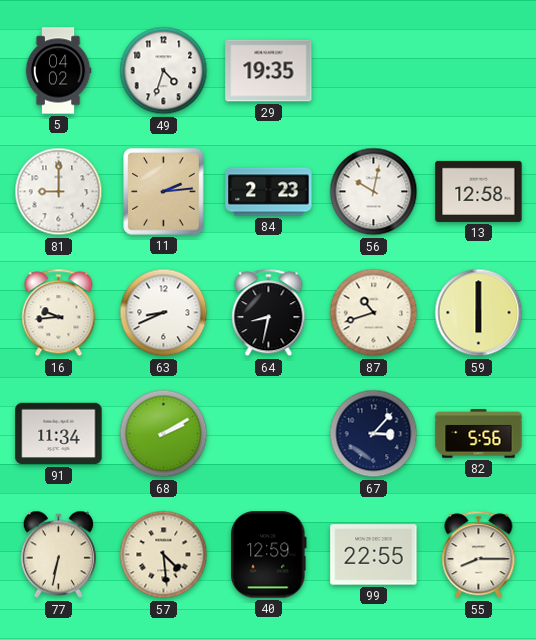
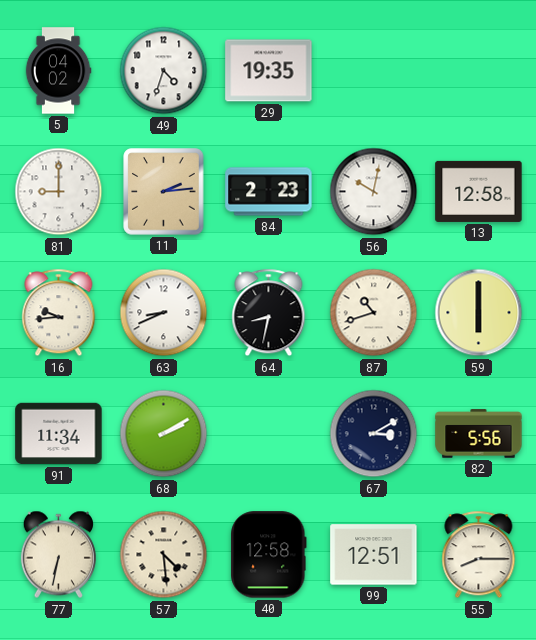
67: 3:07 -> 3:10
40: 12:59 -> 12:58
99: 22:55 -> 12:51
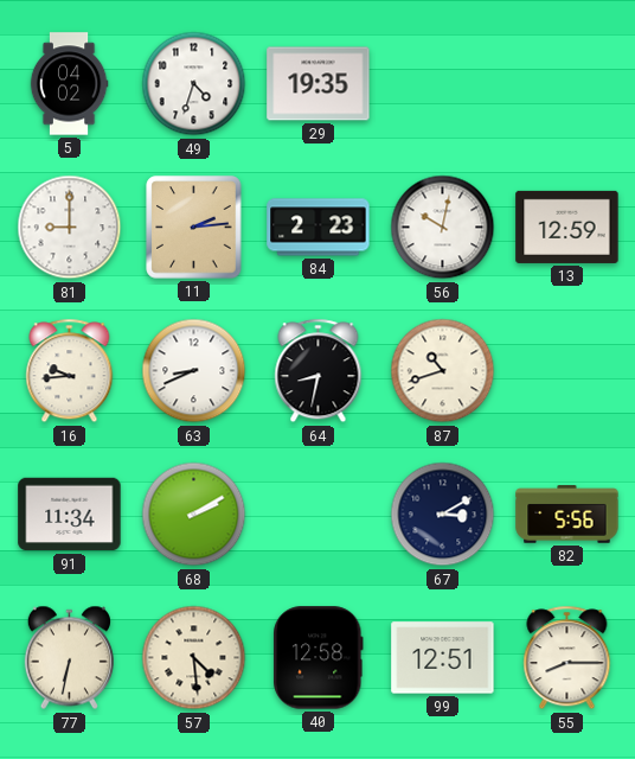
13: 12:58 -> 12:59
59: 6:00 -> none
